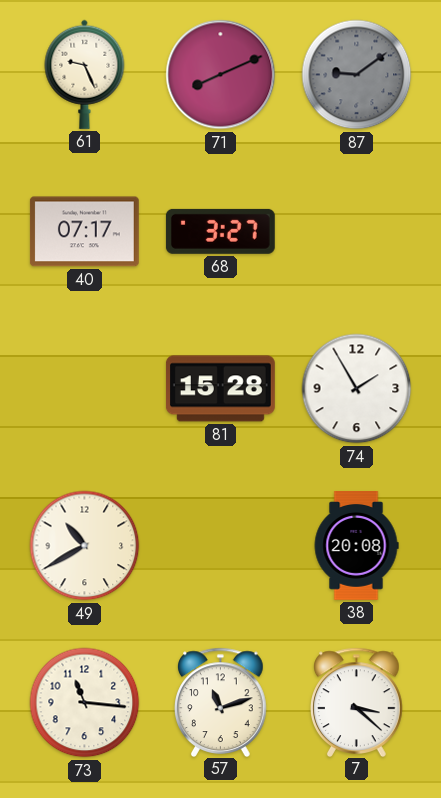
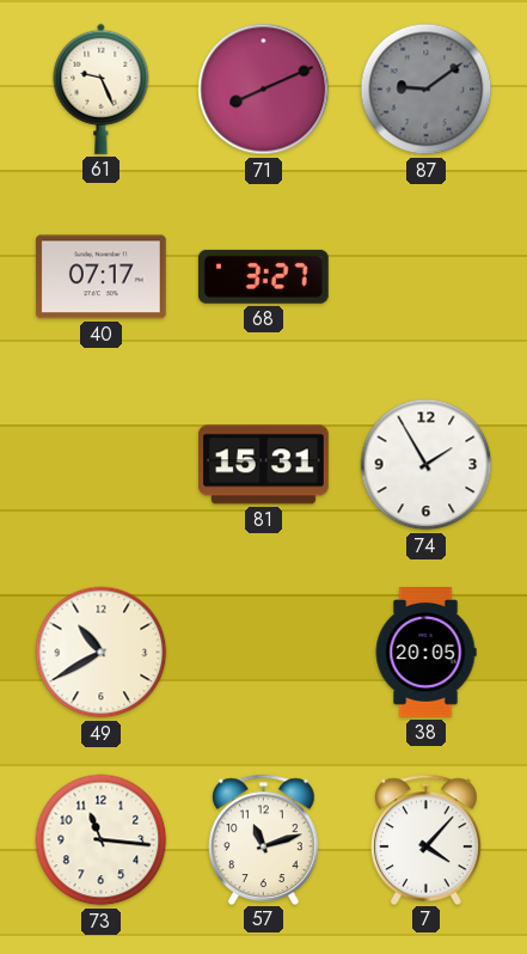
81: 15:28 -> 15:31
38: 20:08 -> 20:05
7: 3:22 -> 4:07
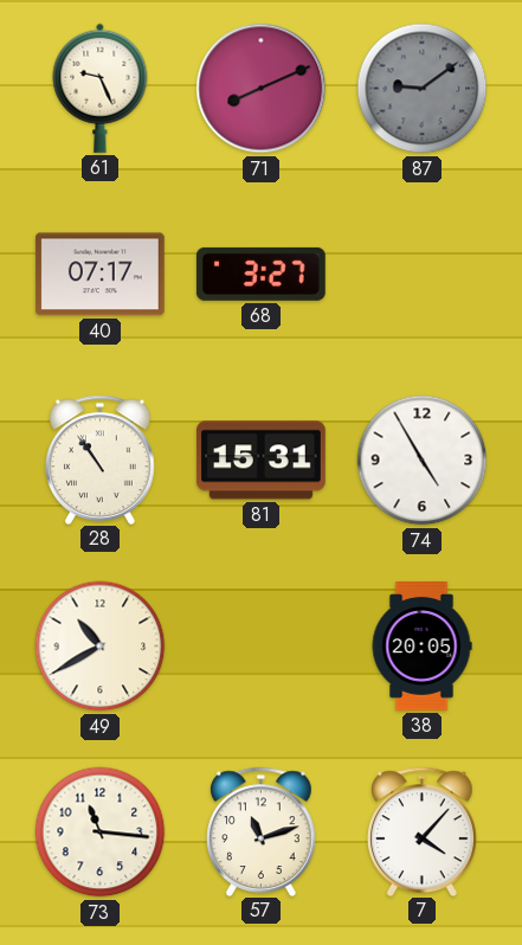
28: none -> 10:54
74: 1:55 -> 4:55
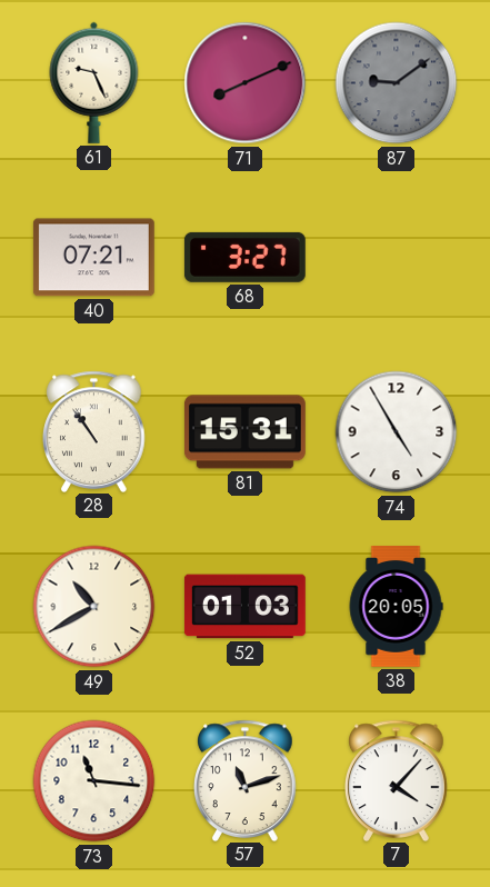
40: 07:17 -> 07:21
52: none -> 01:03
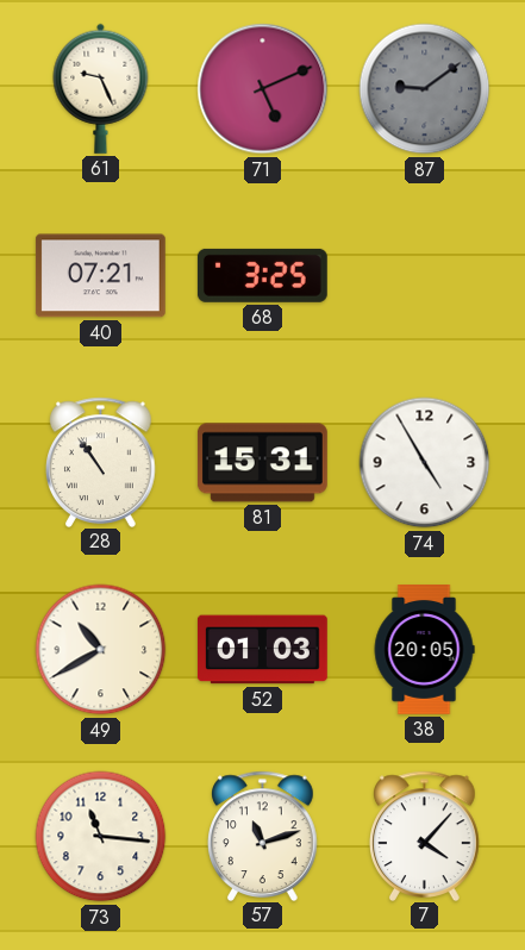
71: 8:11 -> 5:11
68: 3:27 -> 3:25
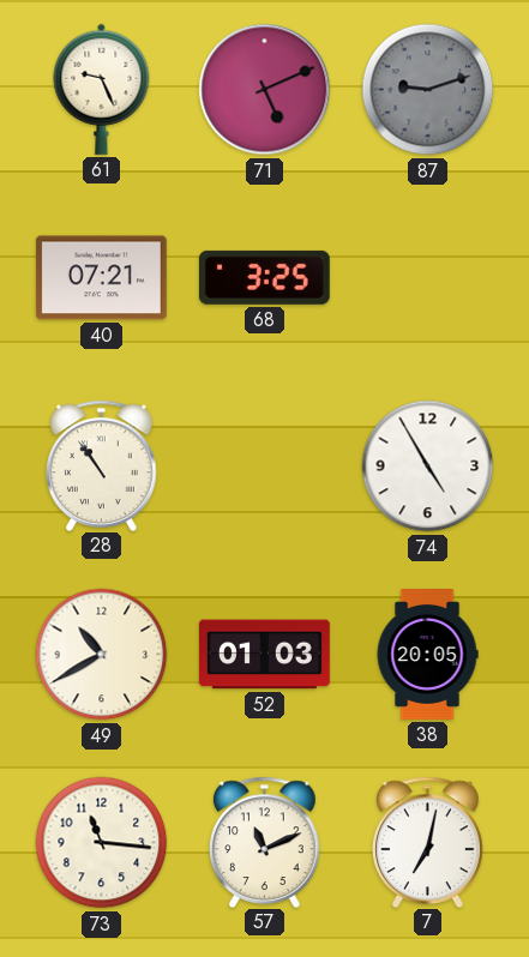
87: 9:09 -> 9:12
81: 15:31 -> none
57: 11:12 -> 11:11
7: 4:07 -> 7:02
